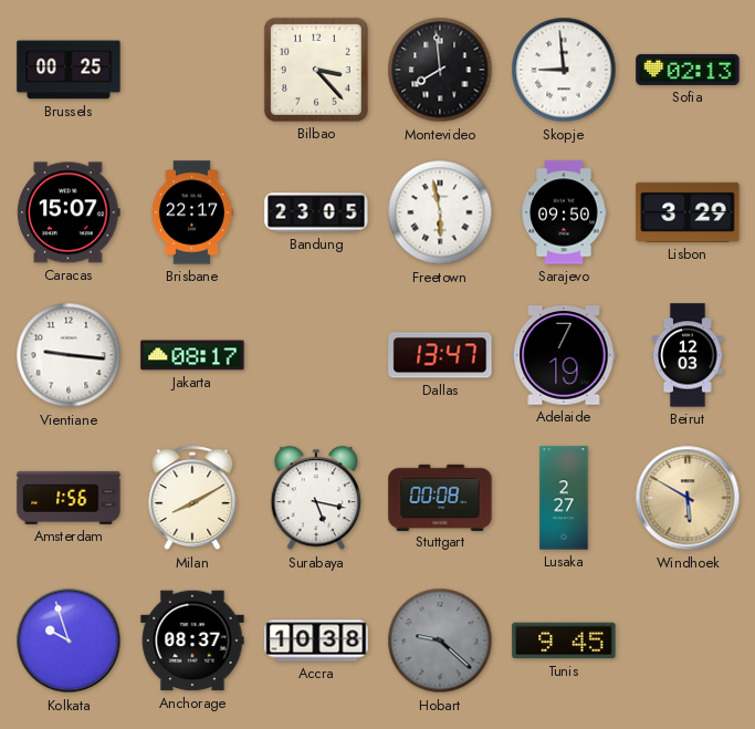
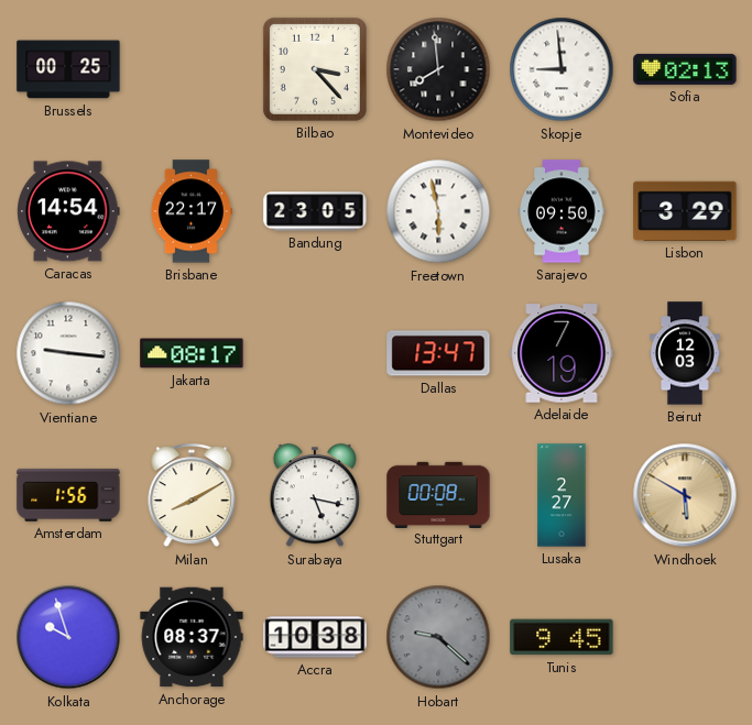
Caracas: 15:07 -> 14:54
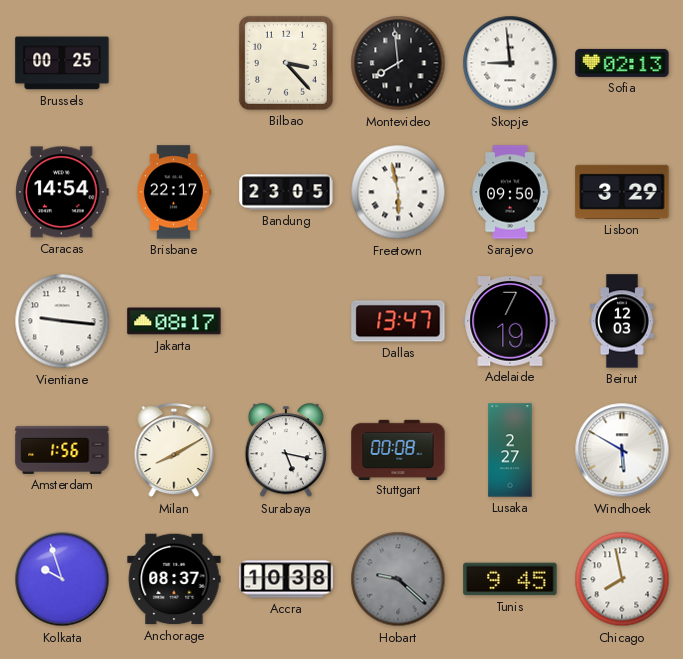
Windhoek dial: champagne -> white
Chicago: none -> 7:58
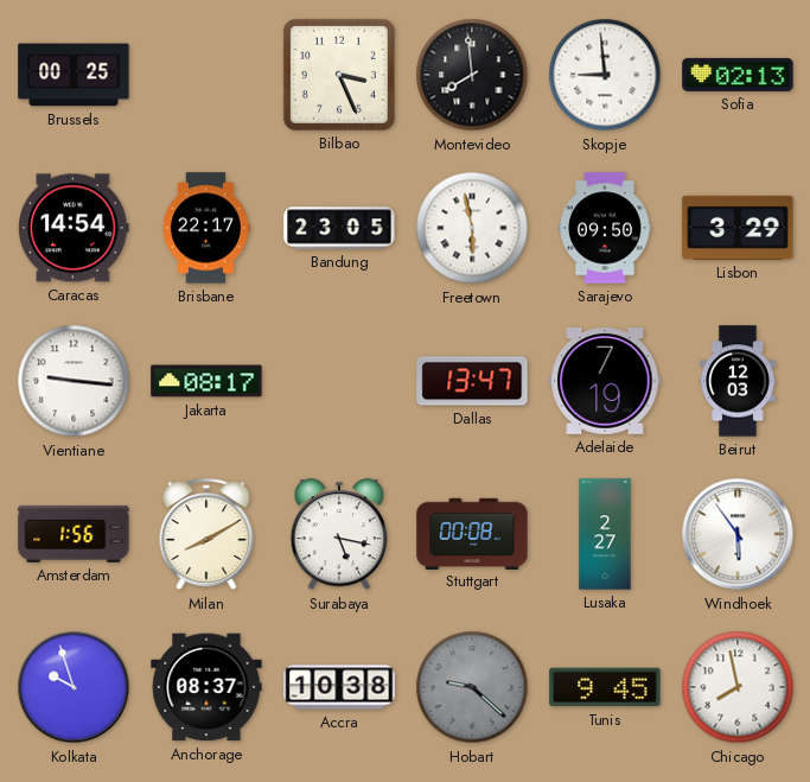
Bilbao: 3:23 -> 3:26
Windhoek: 5:50 -> 5:54
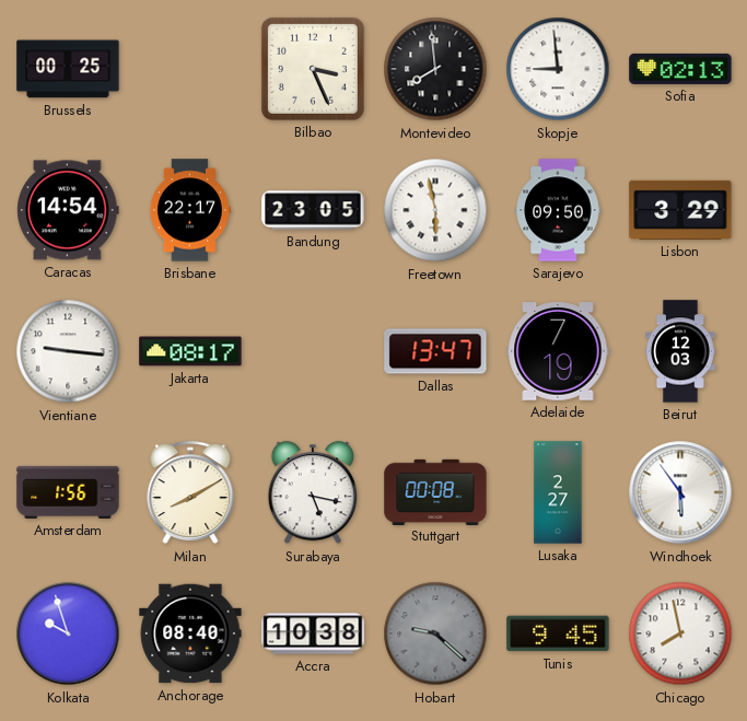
Anchorage: 08:37 -> 08:40
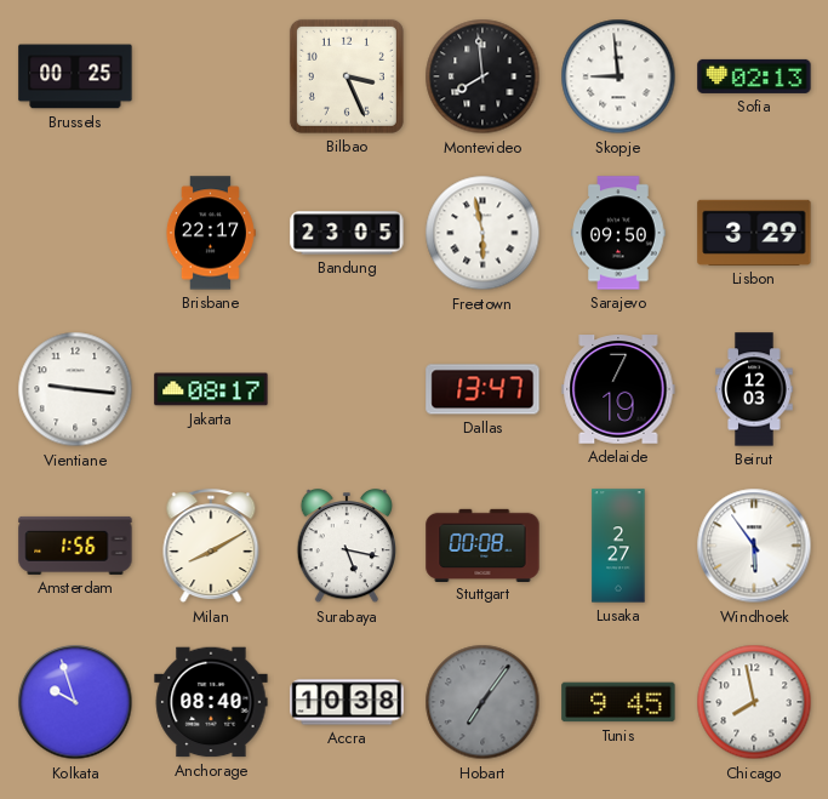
Caracas: 14:54 -> none
Hobart: 9:22 -> 7:06
